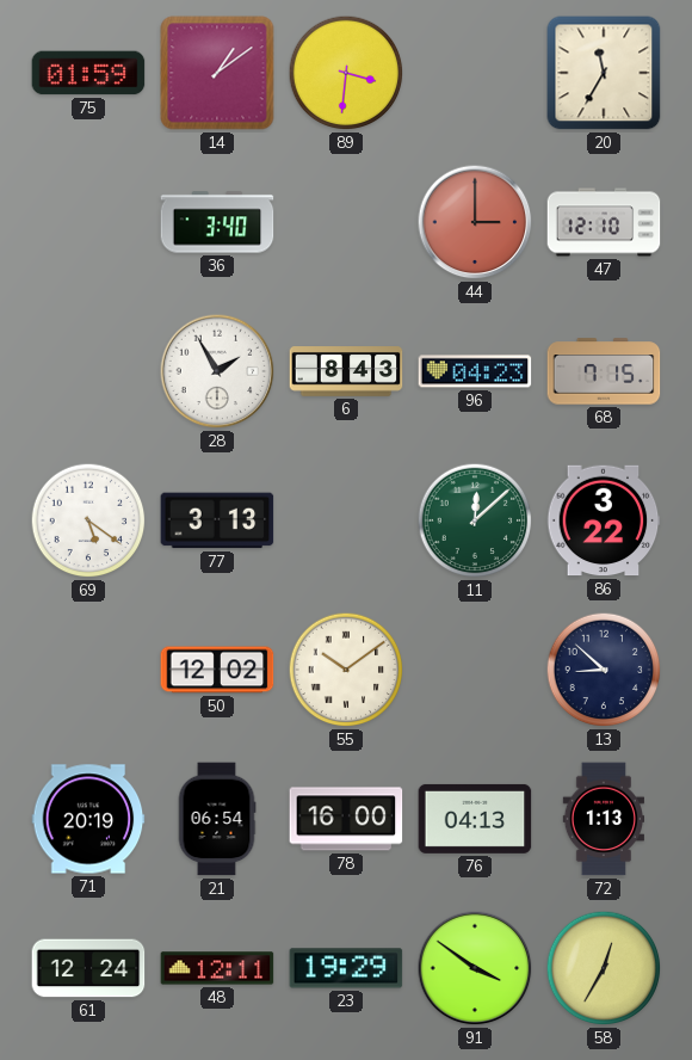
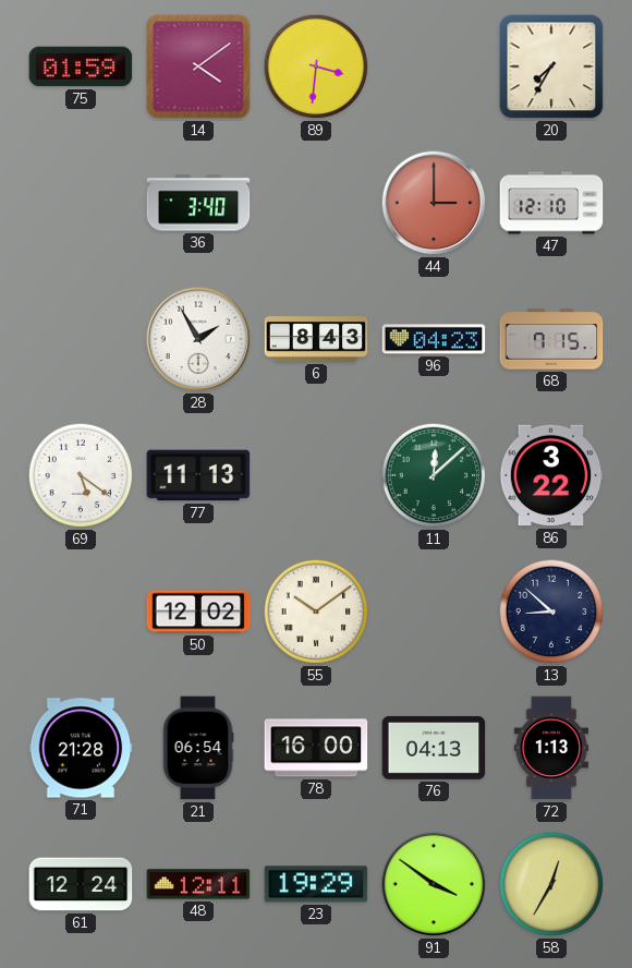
14: 1:09 -> 4:09
20: 11:35 -> 7:35
77: 3:13 -> 11:13
71: 20:19 -> 21:28
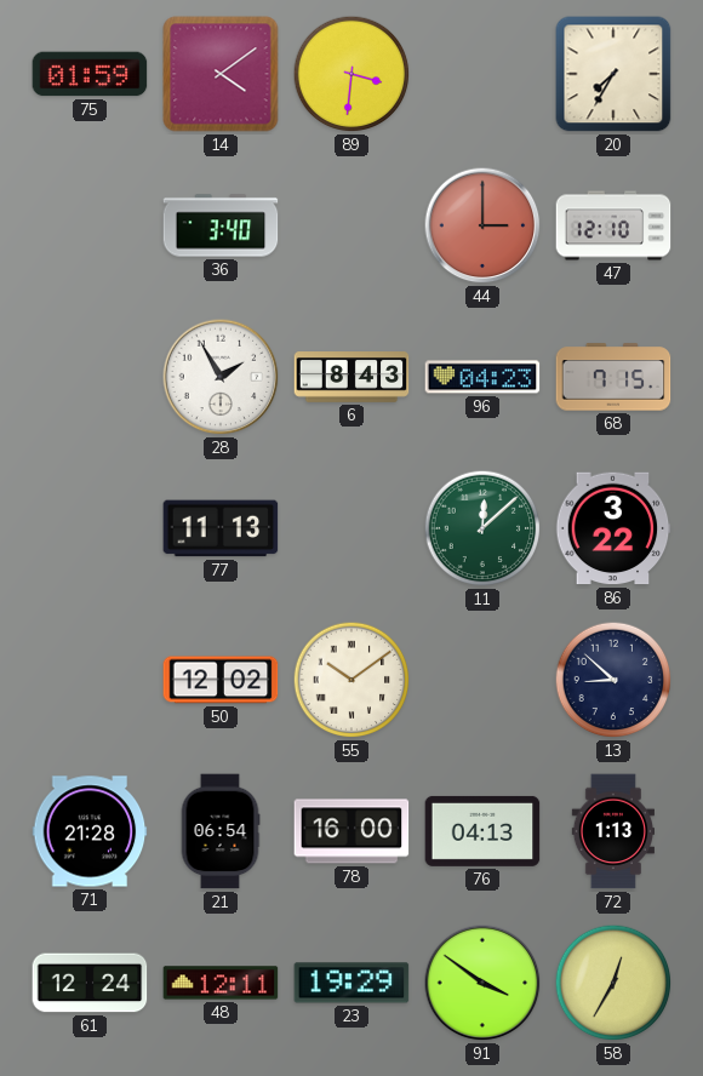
69: 5:21 -> none
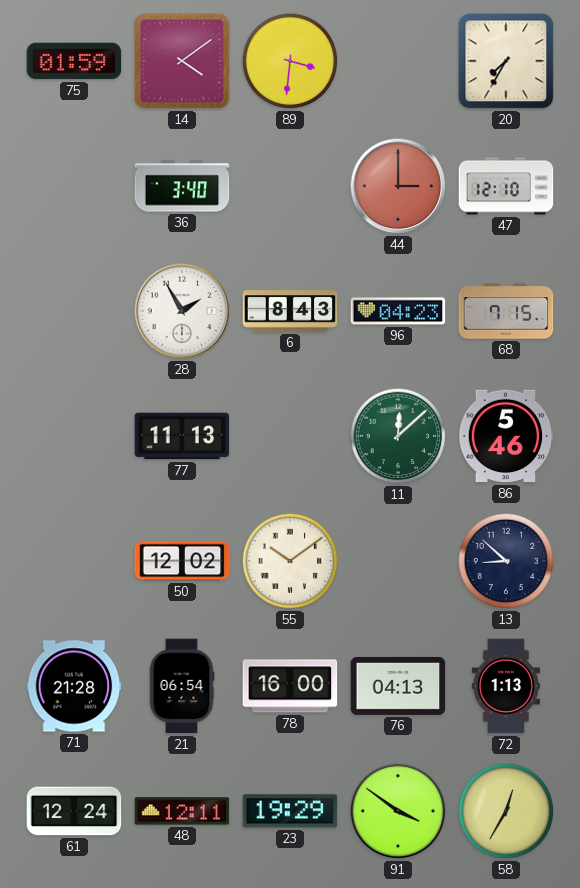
86: 3:22 -> 5:46
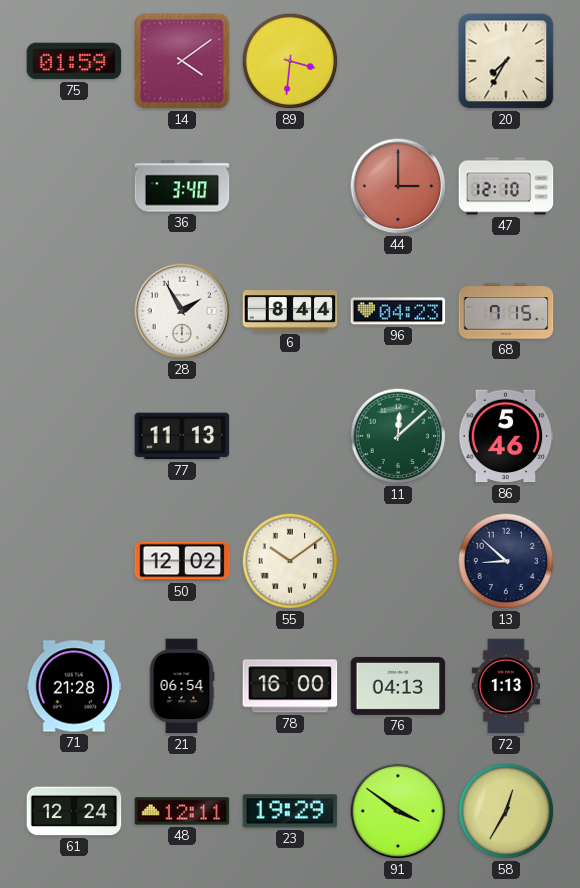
6: 8:43 -> 8:44
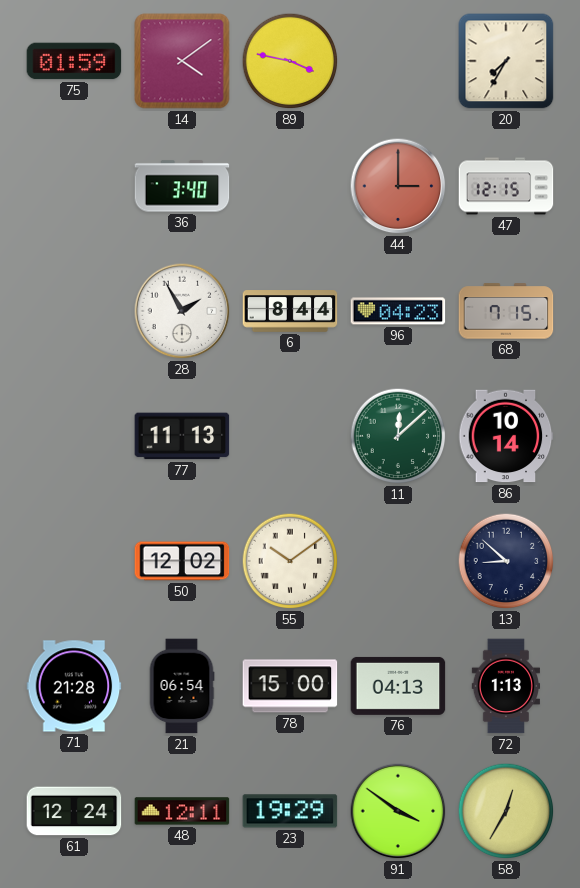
89: 3:31 -> 3:47
47: 12:10 -> 12:15
86: 5:46 -> 10:14
78: 16:00 -> 15:00
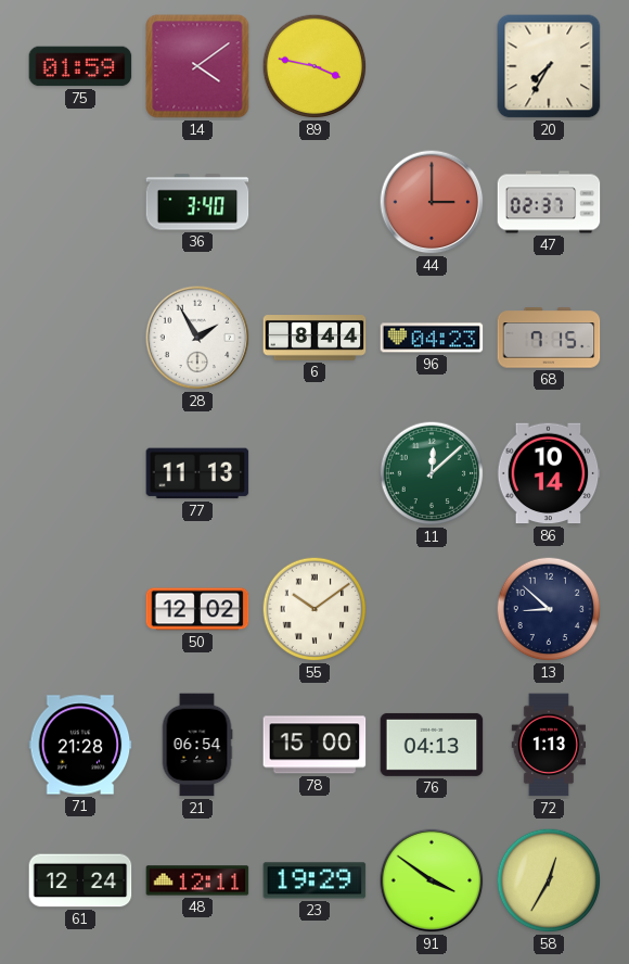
47: 12:15 -> 02:37
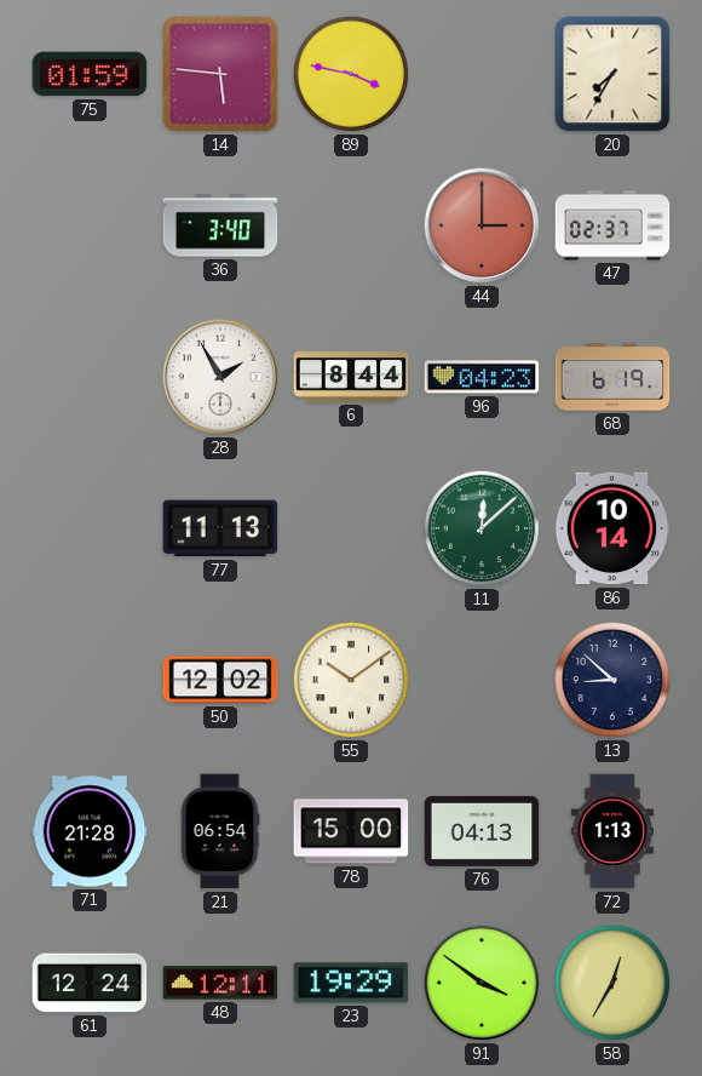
14: 4:09 -> 5:46
68: 7:15 -> 6:19
